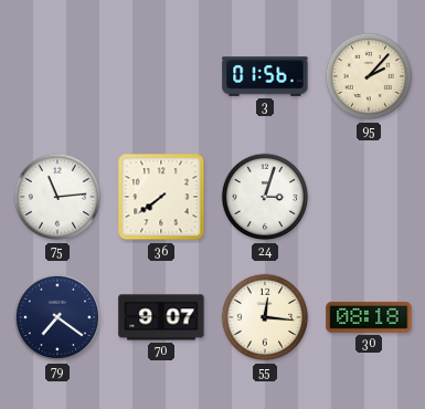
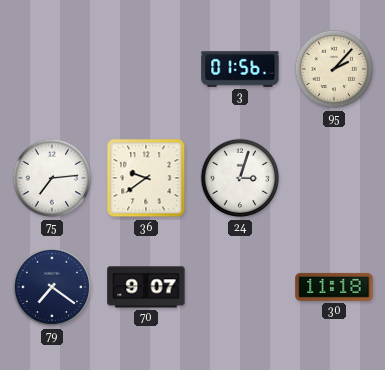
75: 11:14 -> 7:14
36: 7:39 -> 9:39
55: 12:16 -> none
30: 08:18 -> 11:18
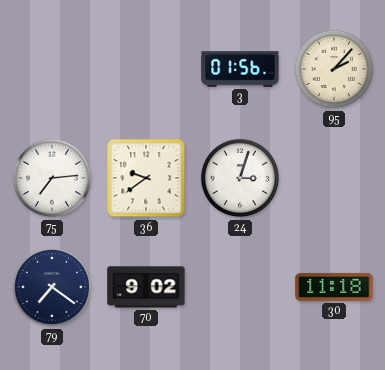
70: 9:07 -> 9:02
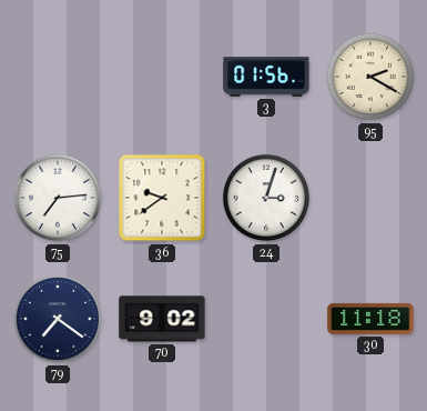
95: 2:07 -> 2:20
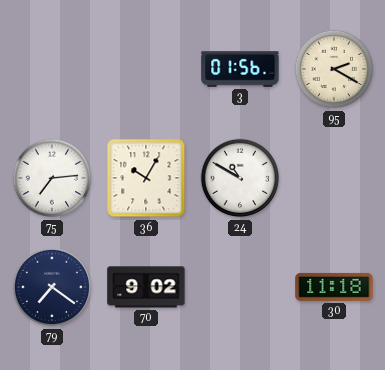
36: 9:39 -> 10:05
24: 3:03 -> 10:50
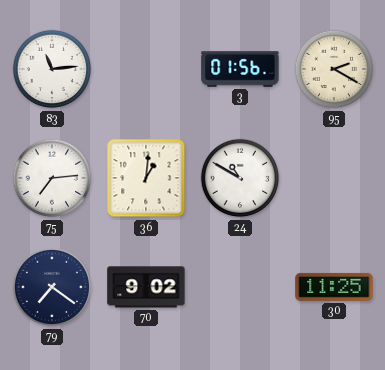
83: none -> 11:14
36: 10:05 -> 1:01
30: 11:18 -> 11:25
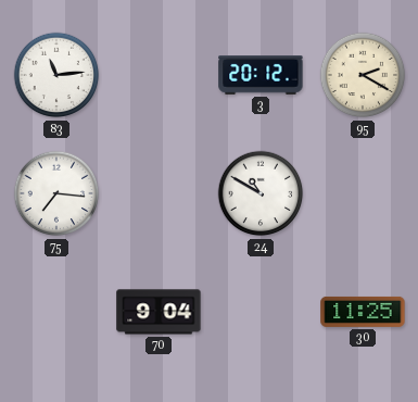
3: 01:56 -> 20:12
75: 7:14 -> 7:16
36: 1:01 -> none
79: 7:21 -> none
70: 9:02 -> 9:04
